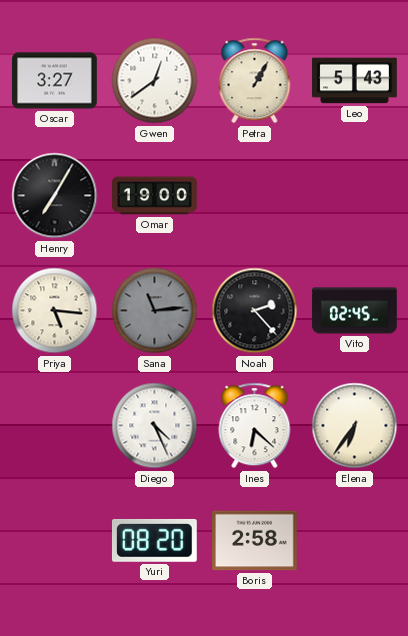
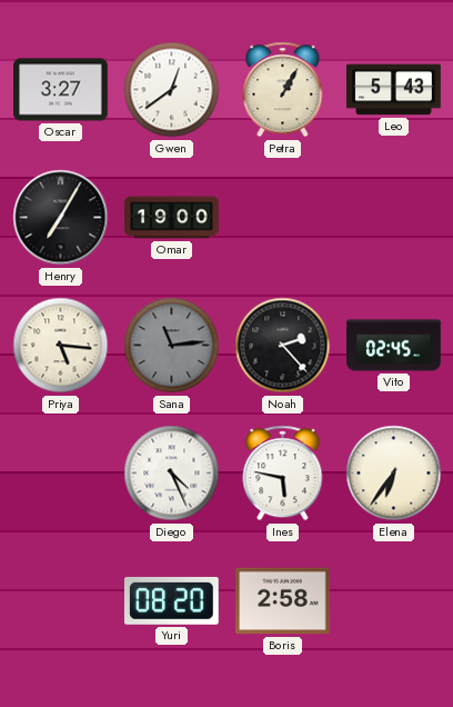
Ines: 6:22 -> 5:47
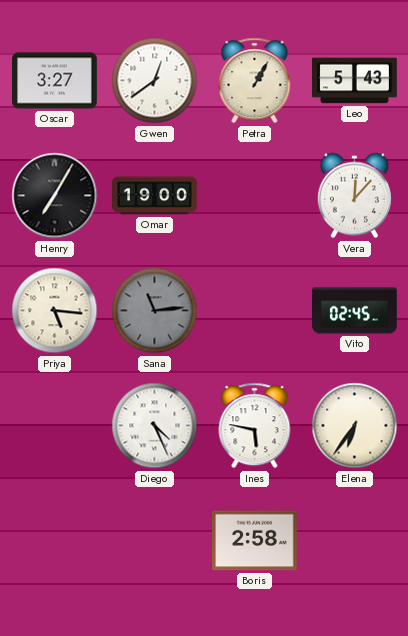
Vera: none -> 12:07
Noah: 2:23 -> none
Yuri: 08:20 -> none
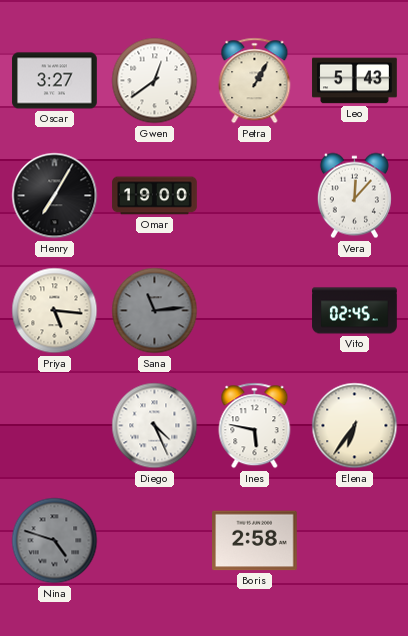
Nina: none -> 4:48
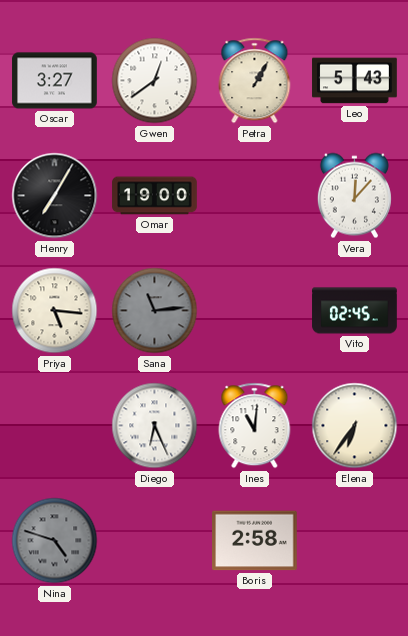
Diego: 4:26 -> 6:26
Ines: 5:47 -> 11:01
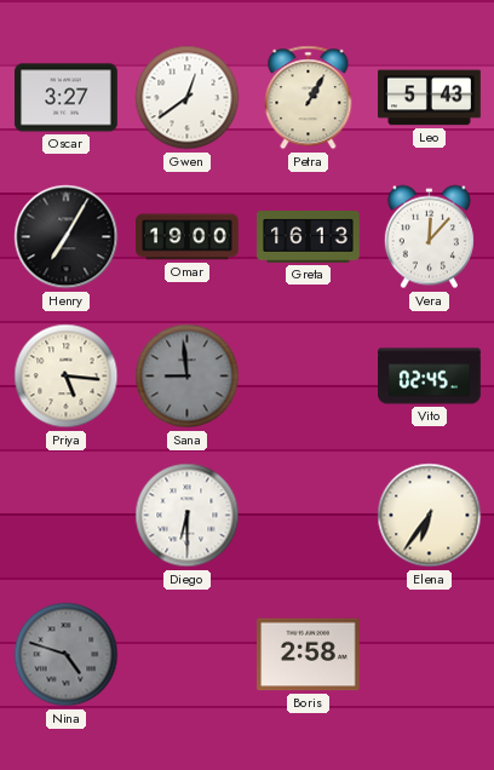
Greta: none -> 16:13
Sana: 11:14 -> 8:59
Diego: 6:26 -> 6:30
Ines: 11:01 -> none
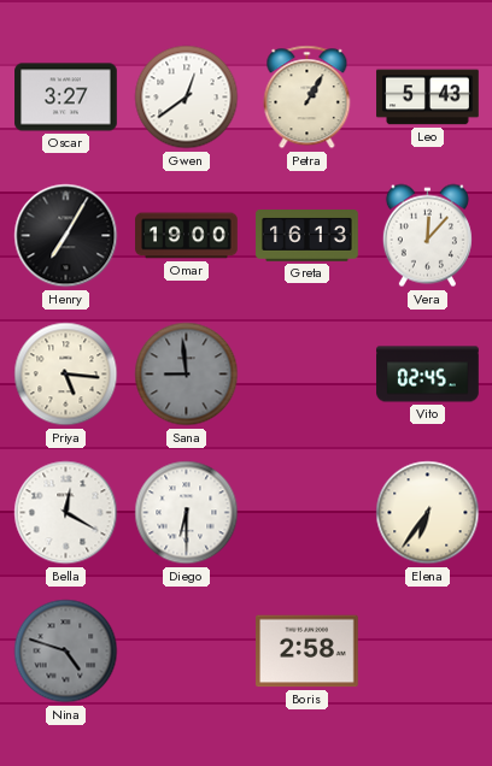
Bella: none -> 12:20
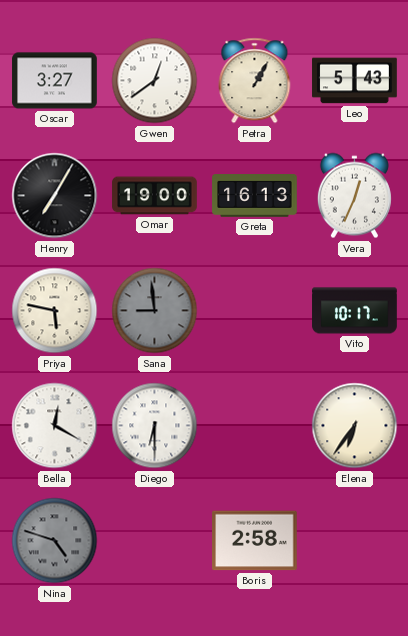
Vera: 12:07 -> 12:34
Priya: 5:16 -> 5:47
Vito: 02:45 -> 10:17
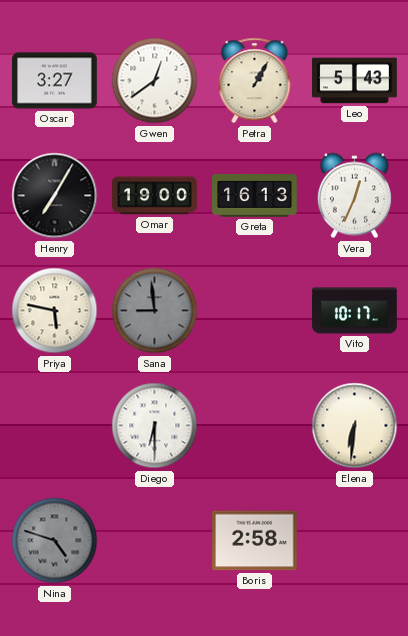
Bella: 12:20 -> none
Elena: 6:36 -> 6:31
